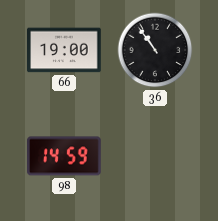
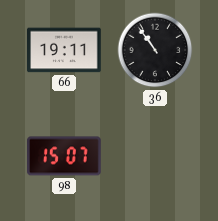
66: 19:00 -> 19:11
98: 14:59 -> 15:07
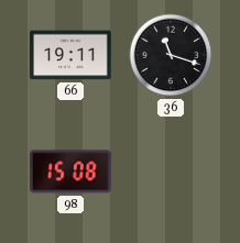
36: 10:54 -> 11:18
98: 15:07 -> 15:08
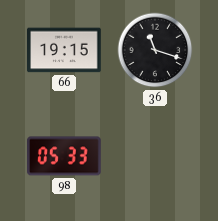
66: 19:11 -> 19:15
98: 15:08 -> 05:33
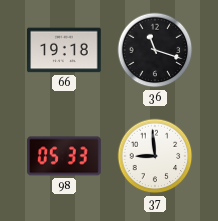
66: 19:15 -> 19:18
37: none -> 8:59
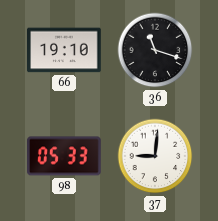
66: 19:18 -> 19:10
37: 8:59 -> 9:01
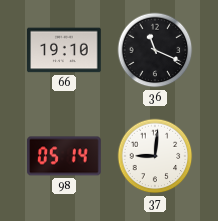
36: 11:18 -> 11:19
98: 05:33 -> 05:14
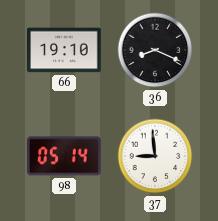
36: 11:19 -> 8:19
37: 9:01 -> 8:59
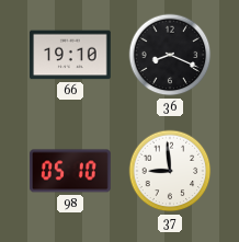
98: 05:14 -> 05:10
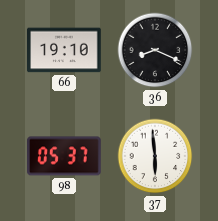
98: 05:10 -> 05:37
37: 8:59 -> 5:59
